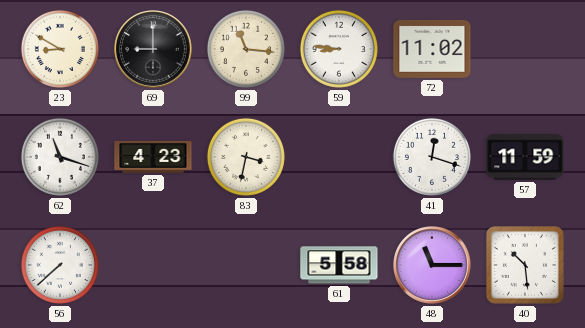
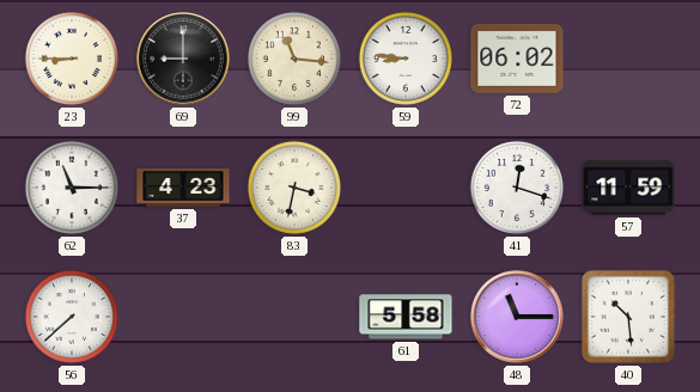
23: 8:50 -> 8:45
72: 11:02 -> 06:02
62: 11:18 -> 11:15
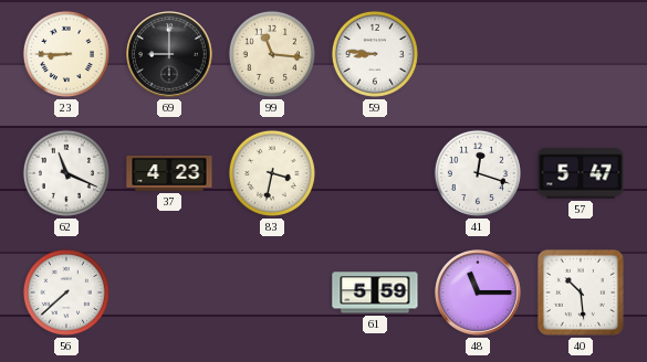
72: 06:02 -> none
62: 11:15 -> 11:19
57: 11:59 -> 5:47
61: 5:58 -> 5:59
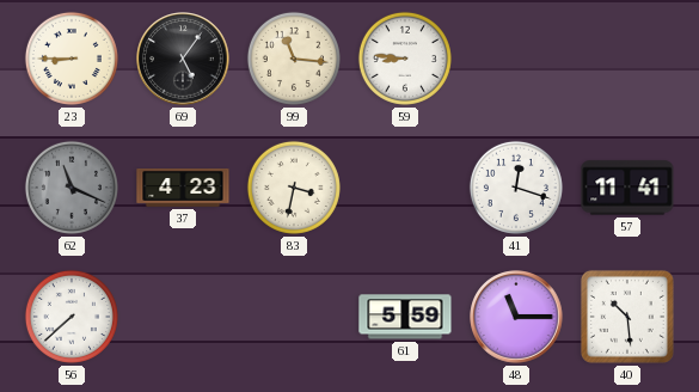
69: 9:00 -> 5:06
62 dial: white -> grey
57: 5:47 -> 11:41
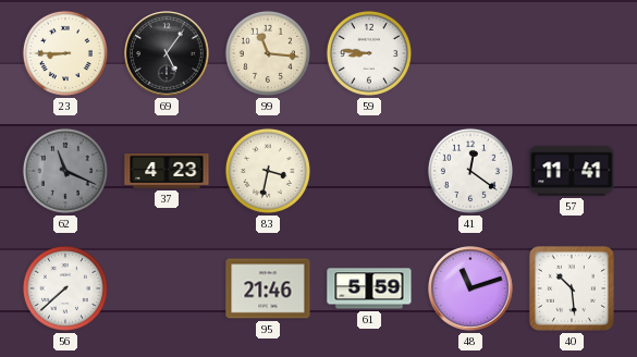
41: 12:18 -> 12:21
95: none -> 21:46
48: 11:15 -> 11:12
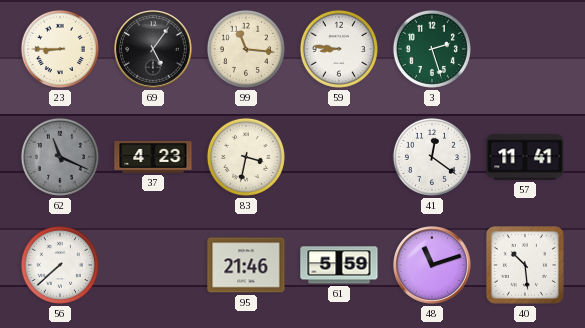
3: none -> 2:27
